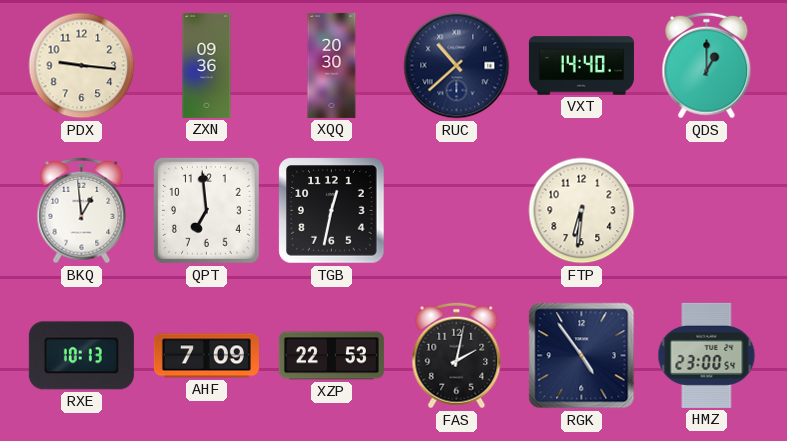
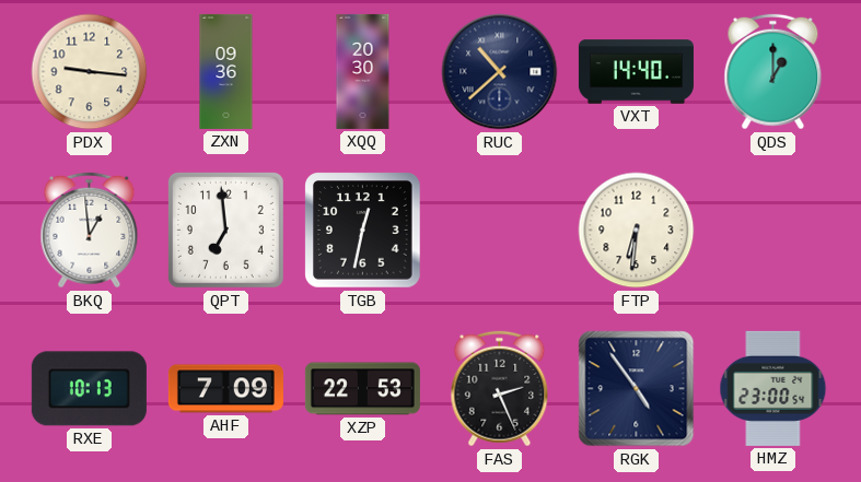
FAS: 2:02 -> 2:26
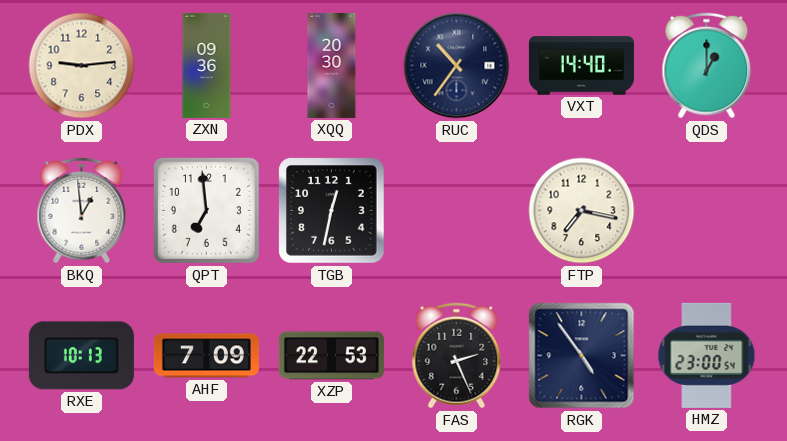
PDX: 9:16 -> 9:14
RUC: 10:38 -> 10:36
FTP: 6:31 -> 7:17
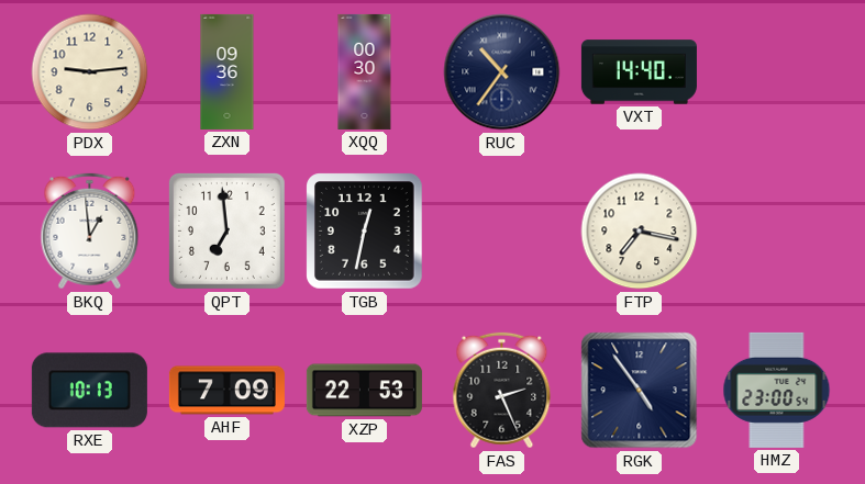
XQQ: 20:30 -> 00:30
QDS: 1:00 -> none
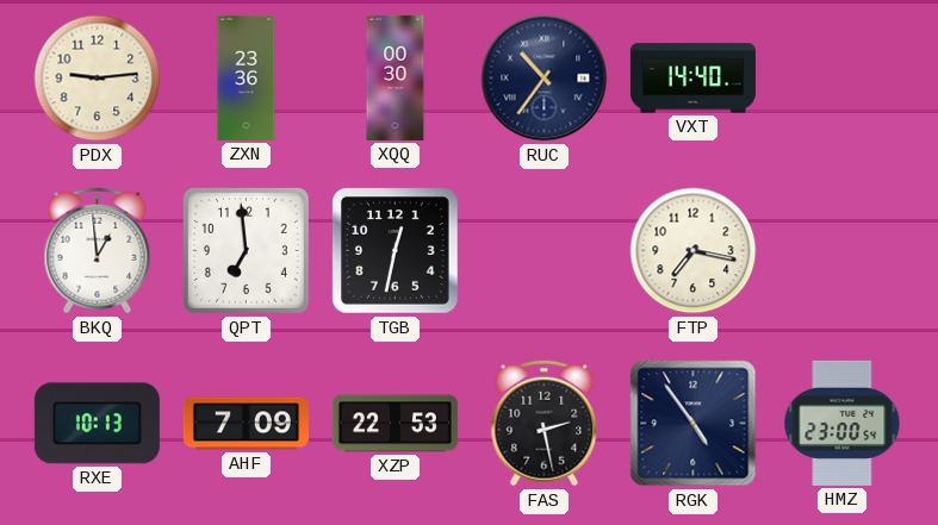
ZXN: 09:36 -> 23:36
FAS: 2:26 -> 2:28
